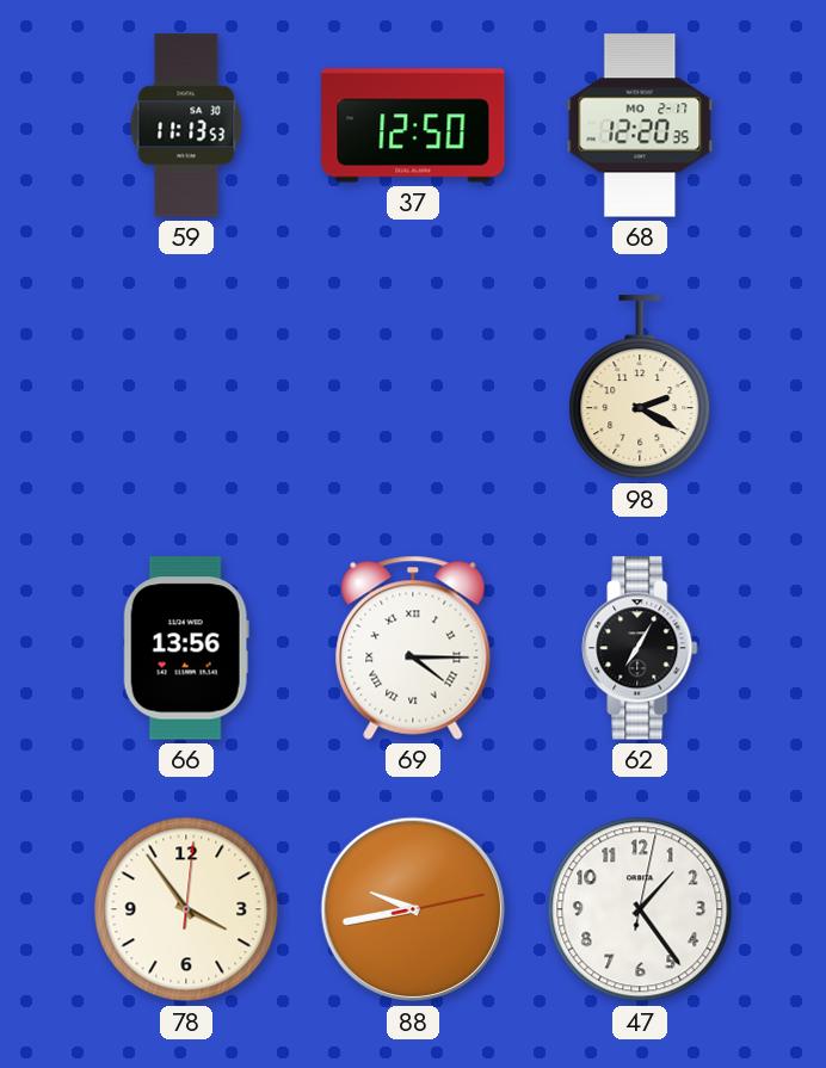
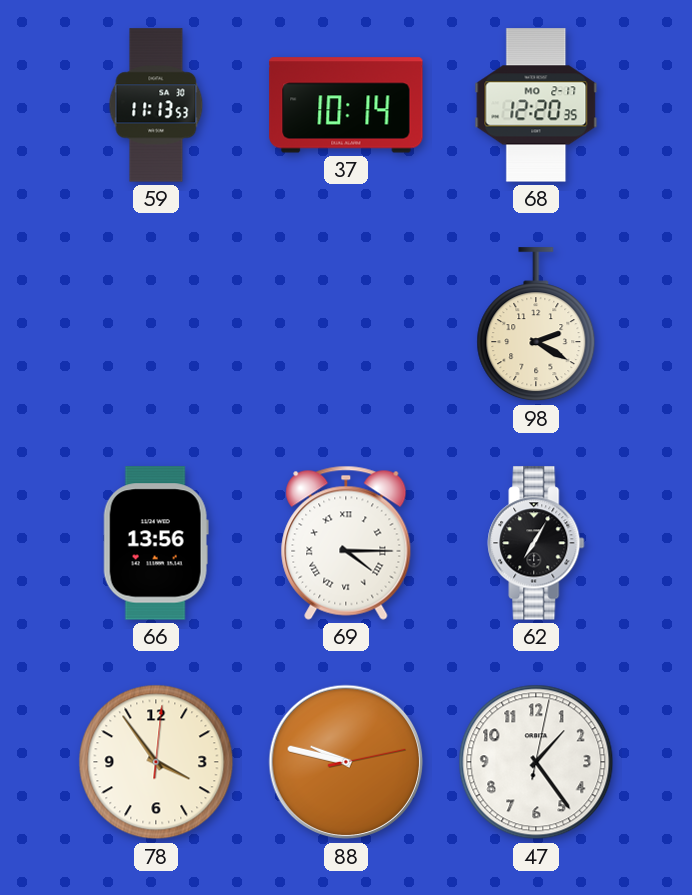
37: 12:50 -> 10:14
88: 9:43 -> 9:47
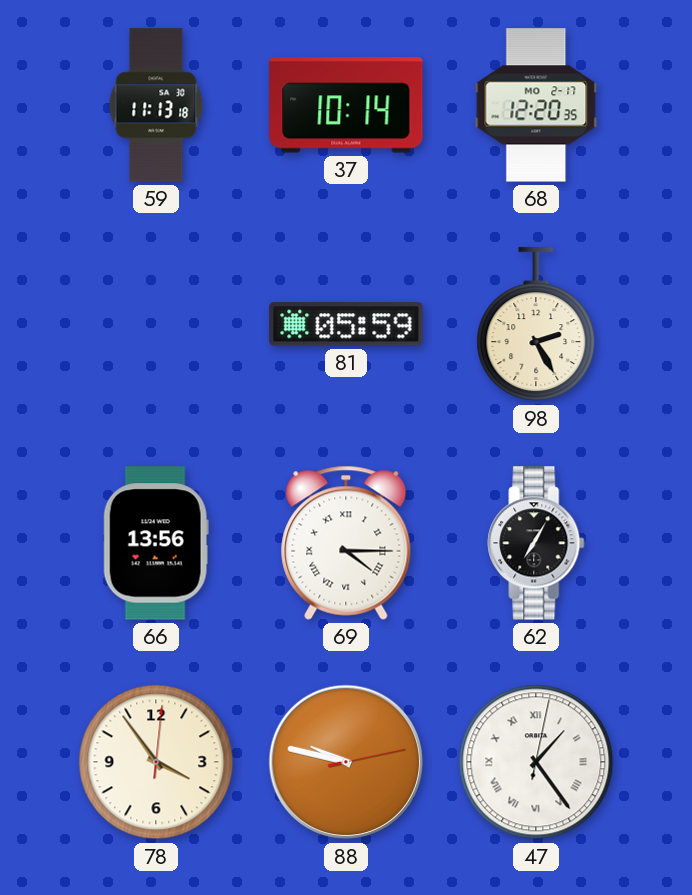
59: 11:13:53 -> 11:13:18
81: none -> 05:59
98: 2:20 -> 2:25
47 numerals: Arabic -> Roman
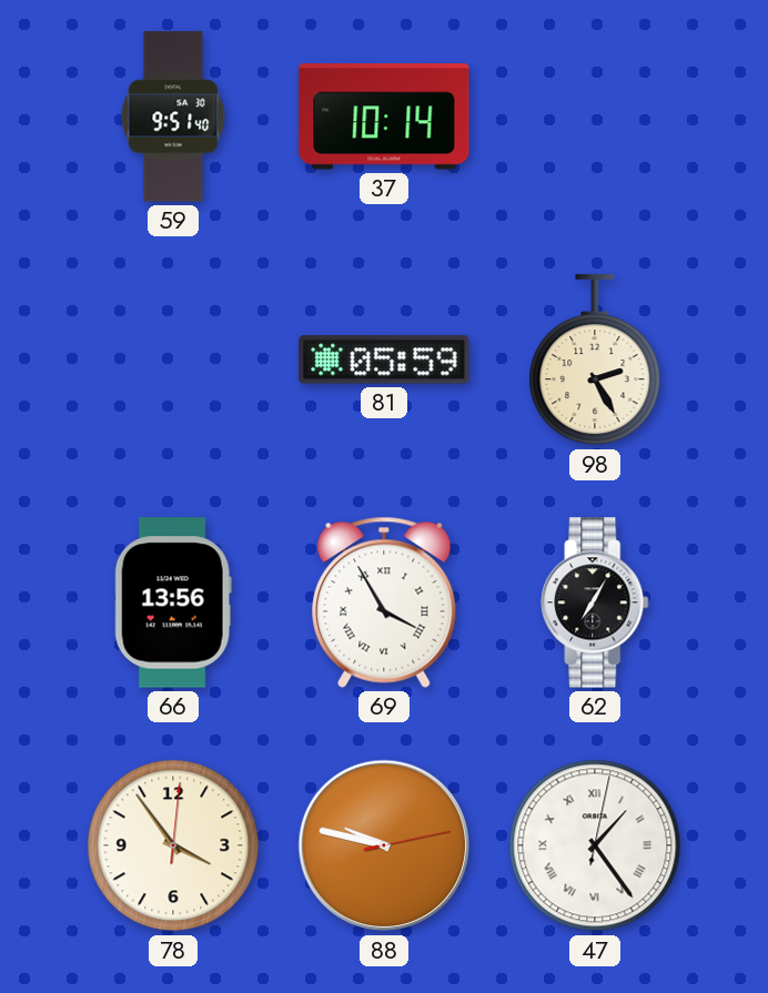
59: 11:13 -> 9:51
68: 12:20 -> none
69: 4:15 -> 3:55
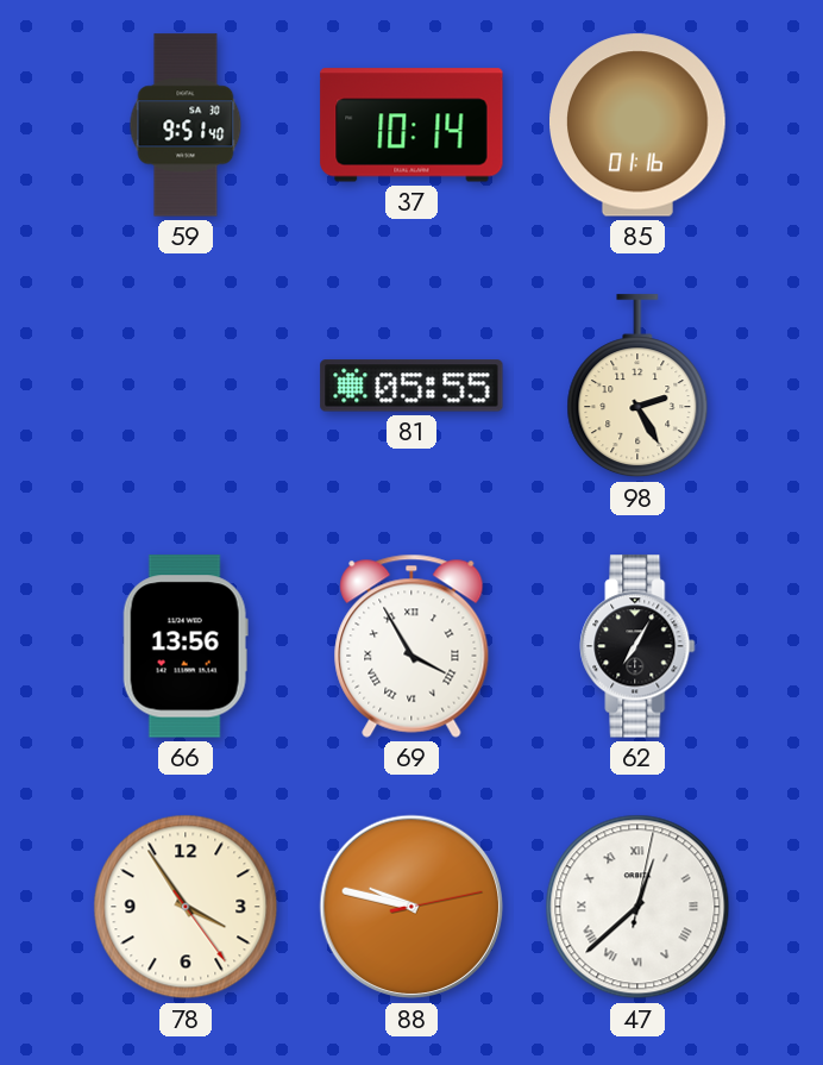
85: none -> 01:16
81: 05:59 -> 05:55
78: 3:54:01 -> 3:54:24
47: 1:24 -> 12:38
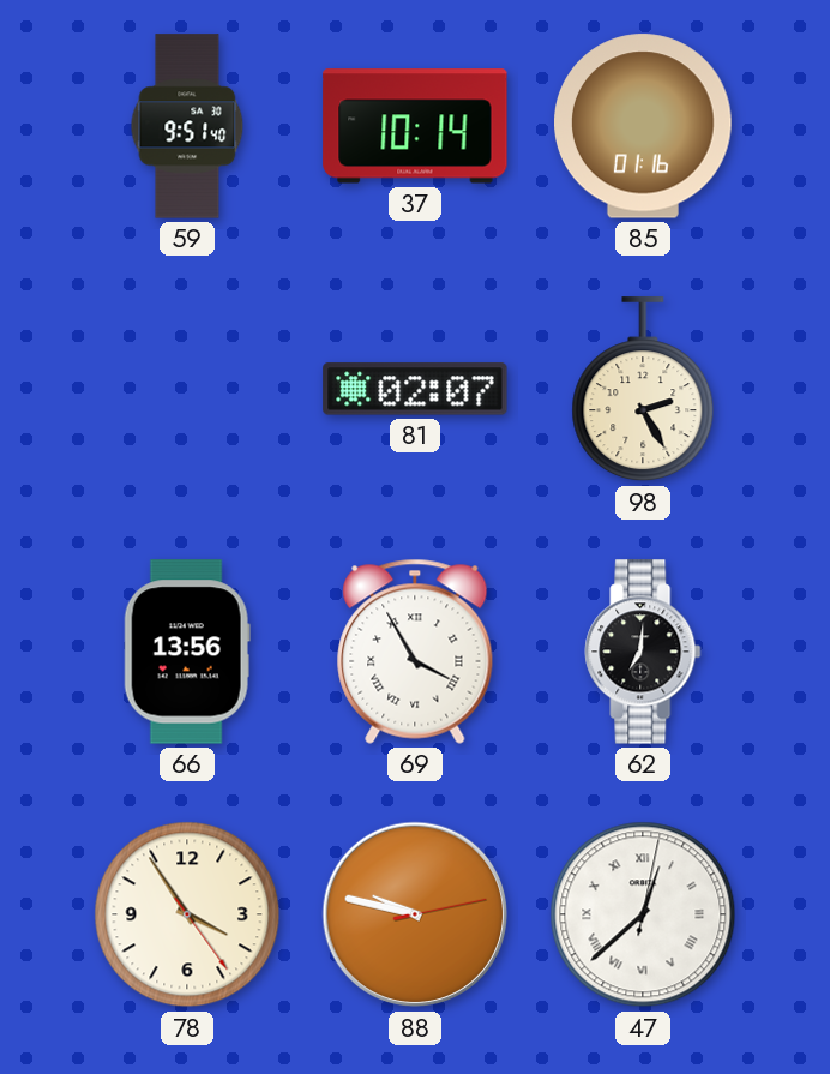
81: 05:55 -> 02:07
62: 7:05 -> 7:01
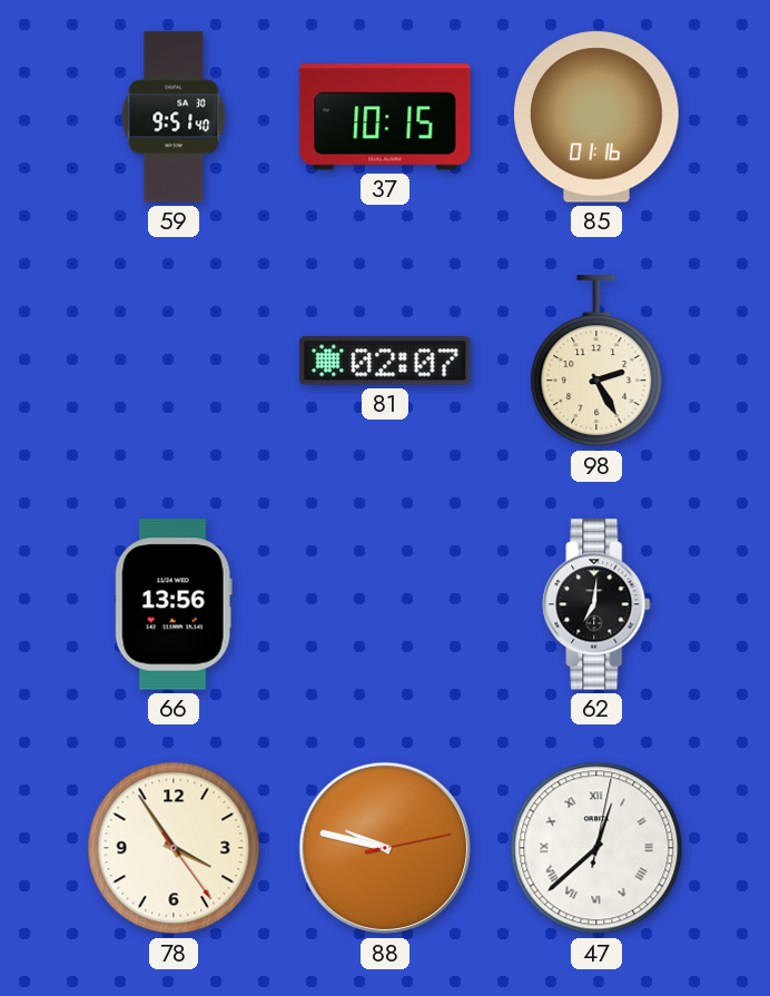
37: 10:14 -> 10:15
69: 3:55 -> none
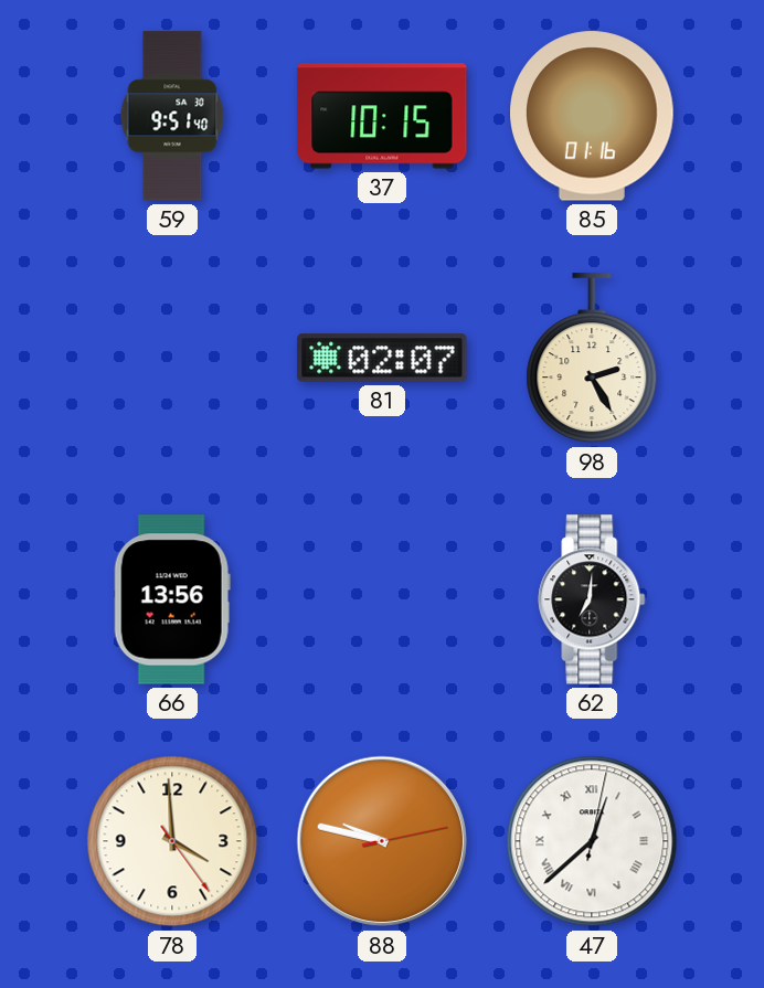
78: 3:54 -> 3:59
